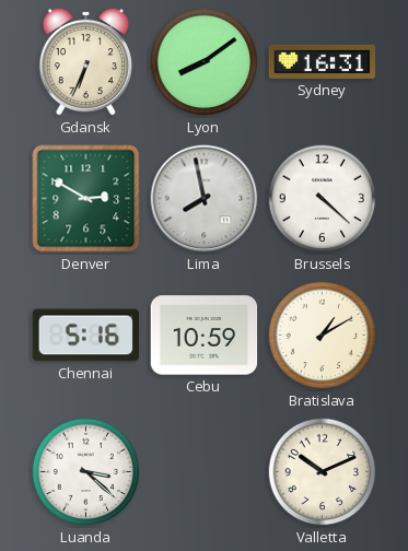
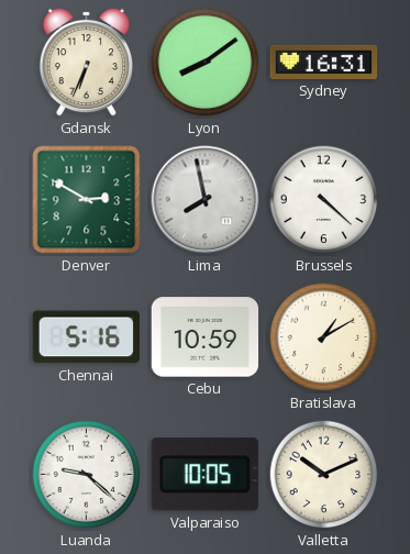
Luanda: 3:22 -> 9:22
Valparaiso: none -> 10:05
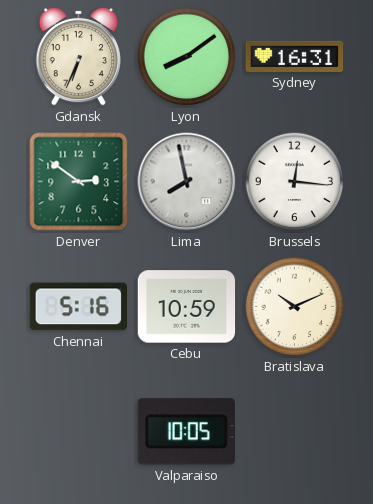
Denver: 2:50 -> 2:51
Brussels: 4:22 -> 12:16
Bratislava: 1:10 -> 10:11
Luanda: 9:22 -> none
Valletta: 10:11 -> none
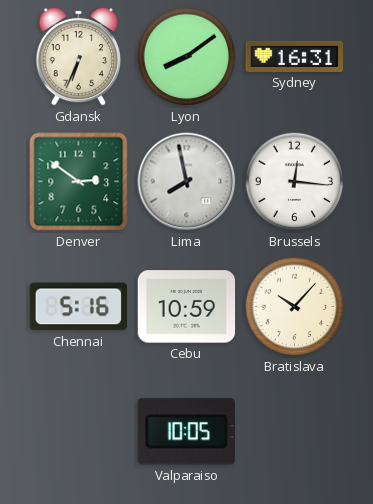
Bratislava: 10:11 -> 10:07
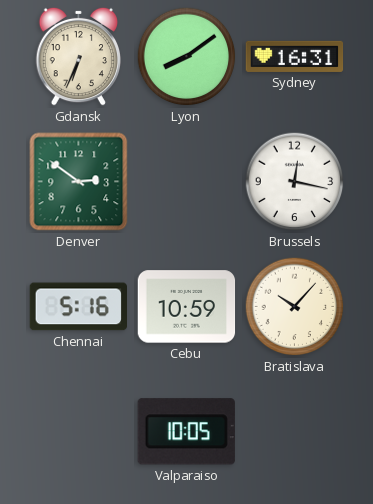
Lima: 7:58 -> none
Brussels: 12:16 -> 12:17
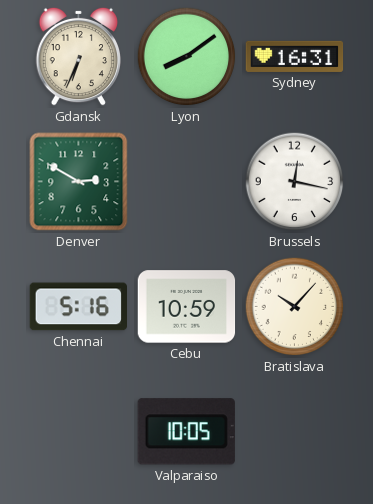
Denver: 2:51 -> 2:50
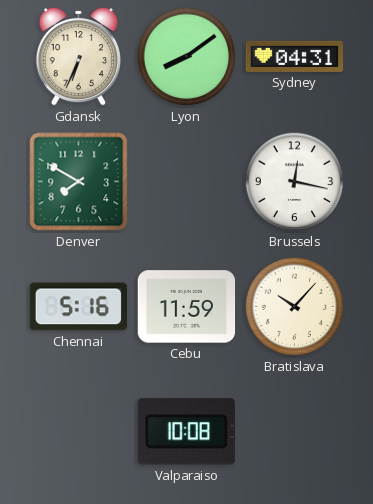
Sydney: 16:31 -> 04:31
Denver: 2:50 -> 7:50
Cebu: 10:59 -> 11:59
Valparaiso: 10:05 -> 10:08
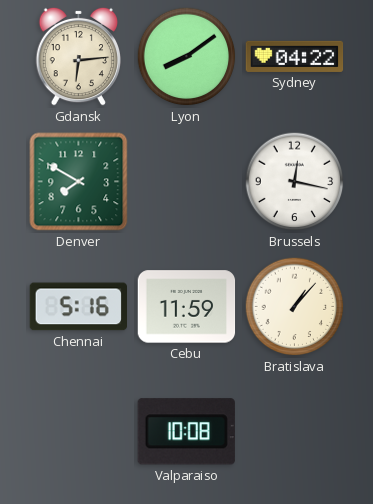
Gdansk: 6:34 -> 6:14
Sydney: 04:31 -> 04:22
Bratislava: 10:07 -> 1:07
